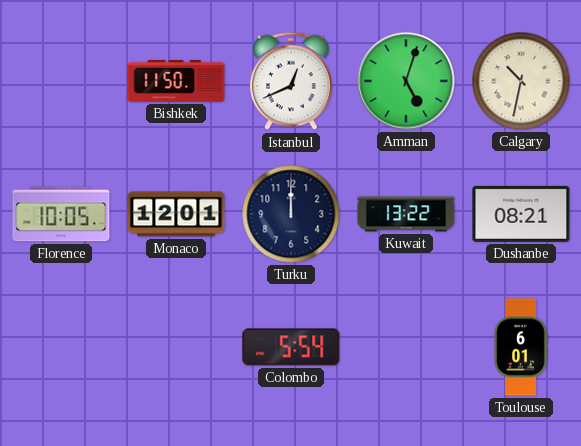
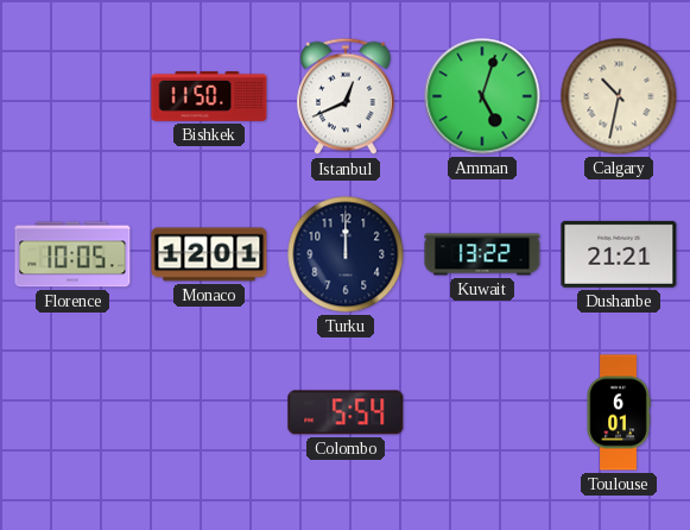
Dushanbe: 08:21 -> 21:21
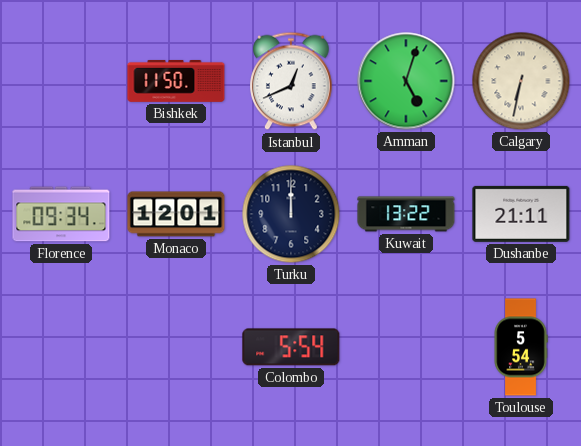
Calgary: 10:32 -> 6:32
Florence: 10:05 -> 09:34
Dushanbe: 21:21 -> 21:11
Toulouse: 6:01 -> 5:54
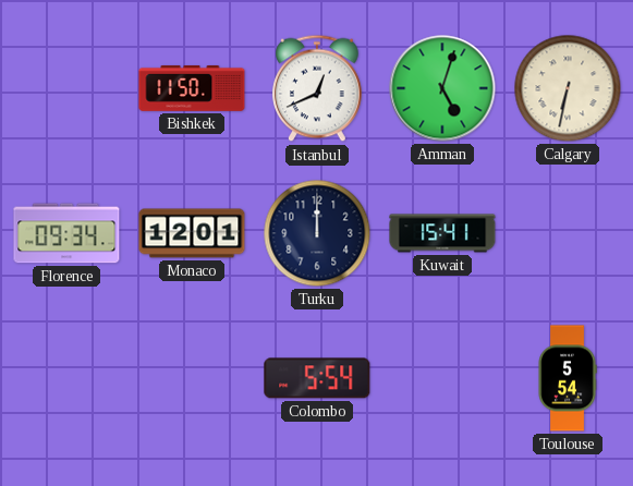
Kuwait: 13:22 -> 15:41
Dushanbe: 21:11 -> none
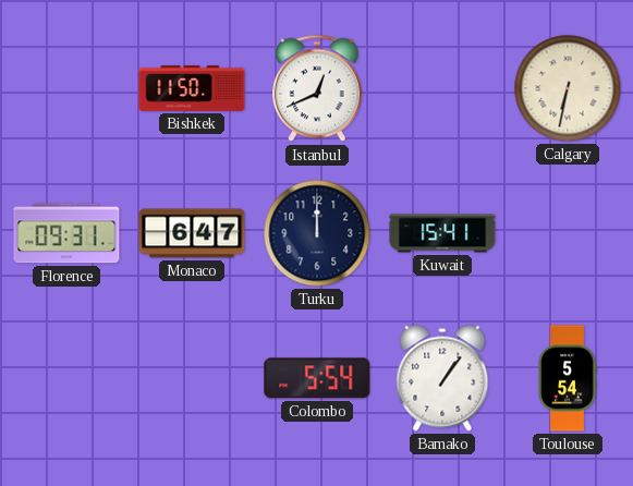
Amman: 5:03 -> none
Florence: 09:34 -> 09:31
Monaco: 12:01 -> 6:47
Bamako: none -> 1:06
